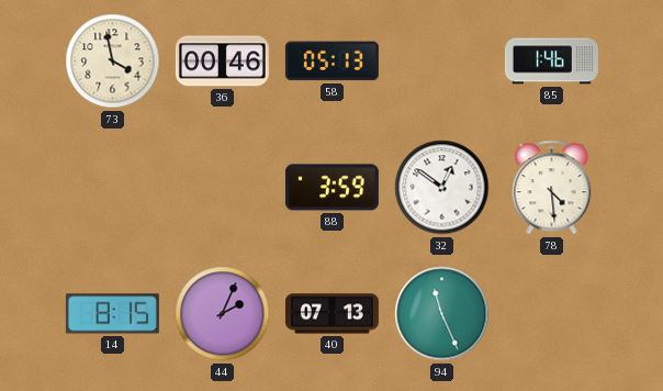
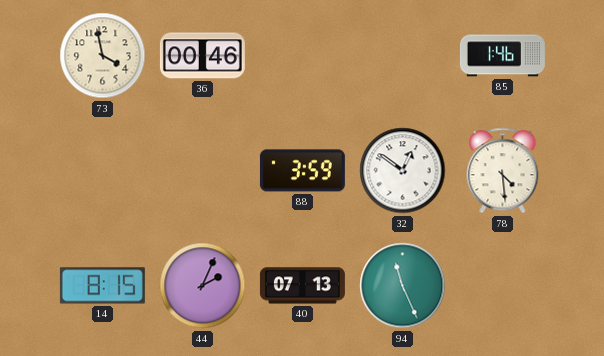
58: 05:13 -> none
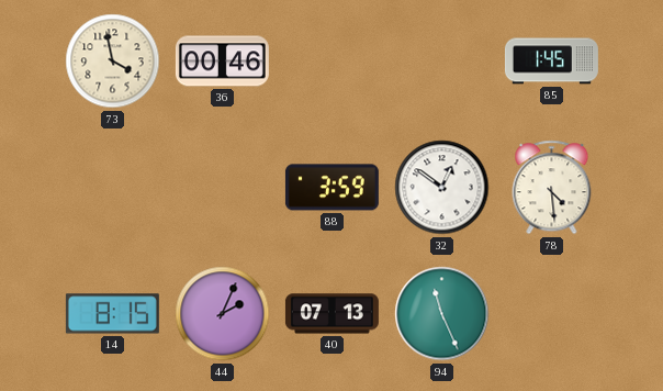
85: 1:46 -> 1:45
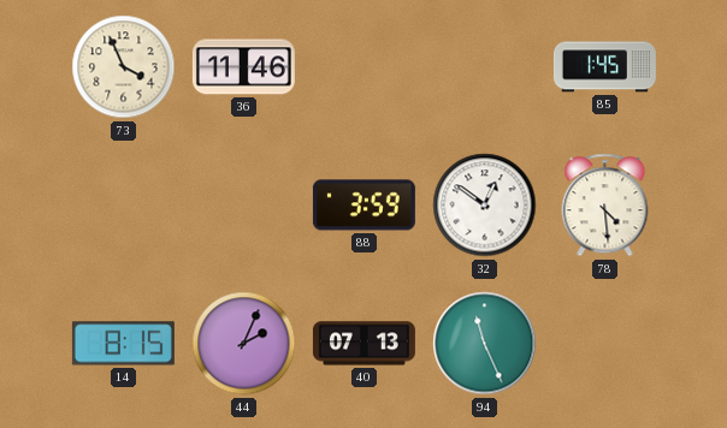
73: 3:58 -> 3:56
36: 00:46 -> 11:46
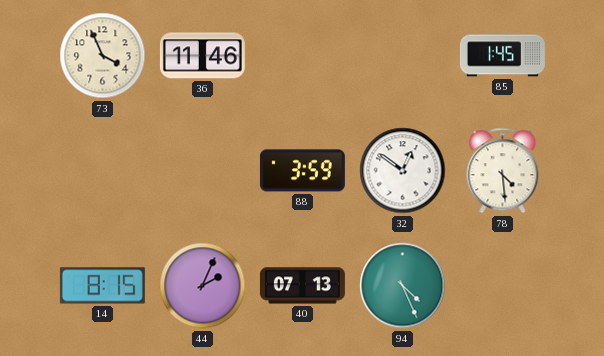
94: 11:26 -> 4:26
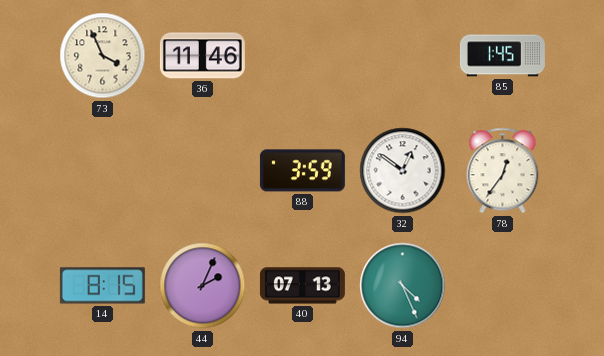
78: 4:29 -> 12:36
